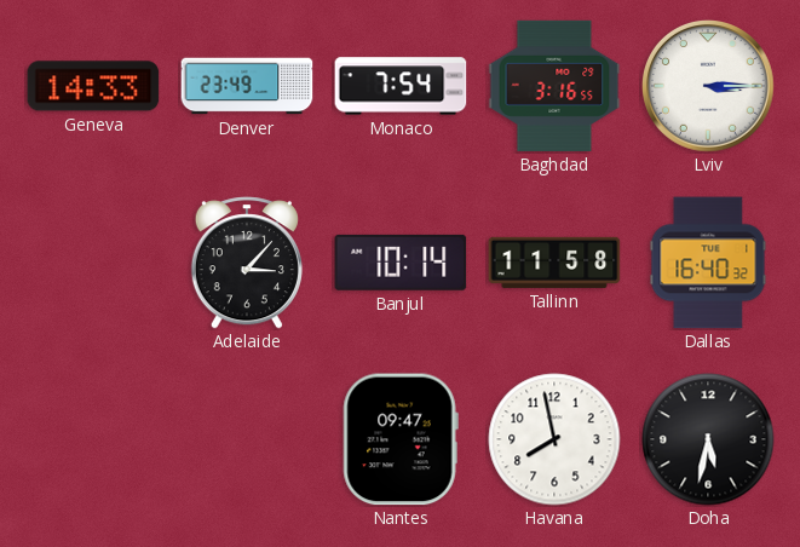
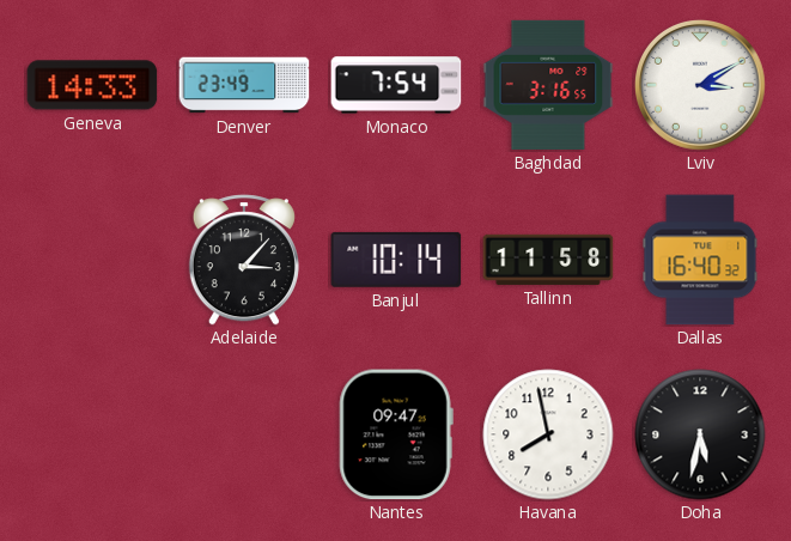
Lviv: 3:15 -> 3:10
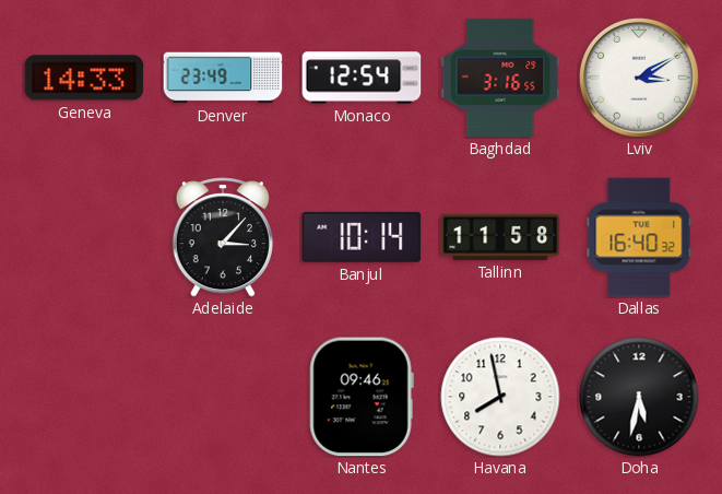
Monaco: 7:54 -> 12:54
Nantes: 09:47 -> 09:46
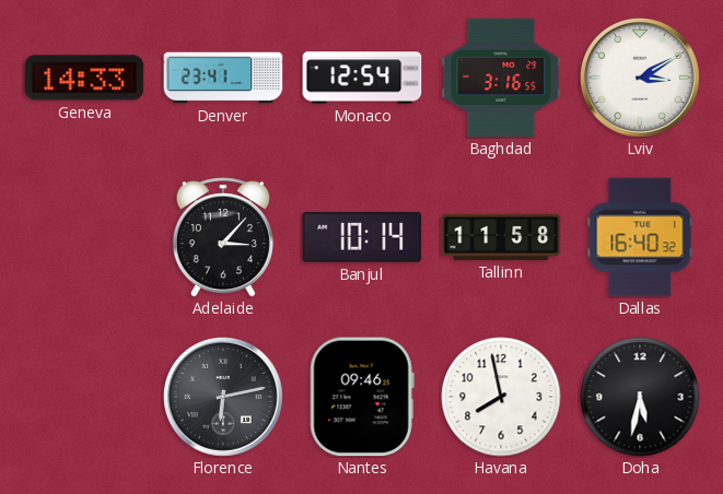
Denver: 23:49 -> 23:41
Florence: none -> 6:13
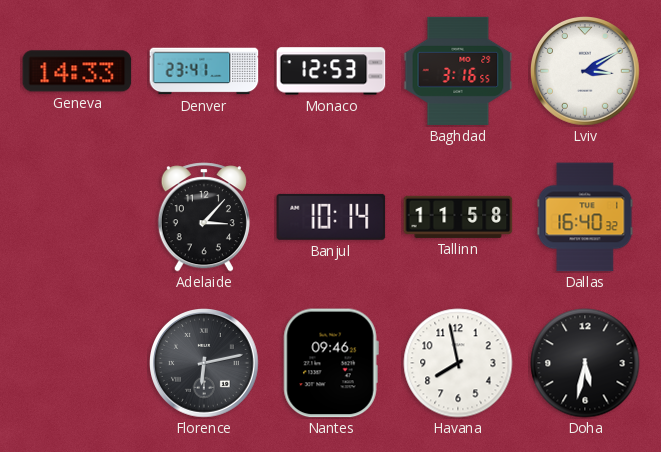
Monaco: 12:54 -> 12:53
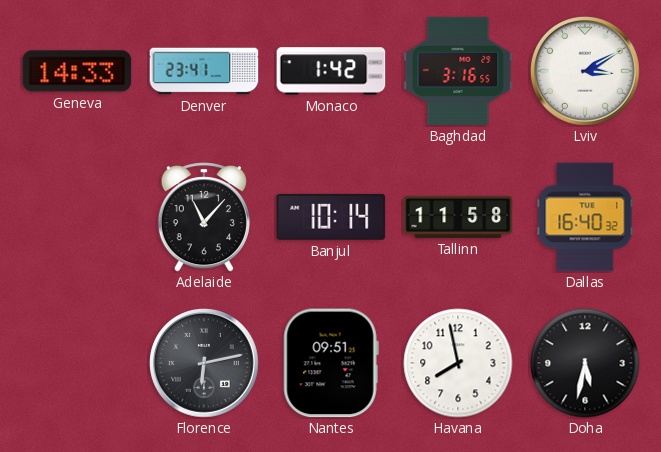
Monaco: 12:53 -> 1:42
Adelaide: 3:07 -> 11:07
Nantes: 09:46 -> 09:51
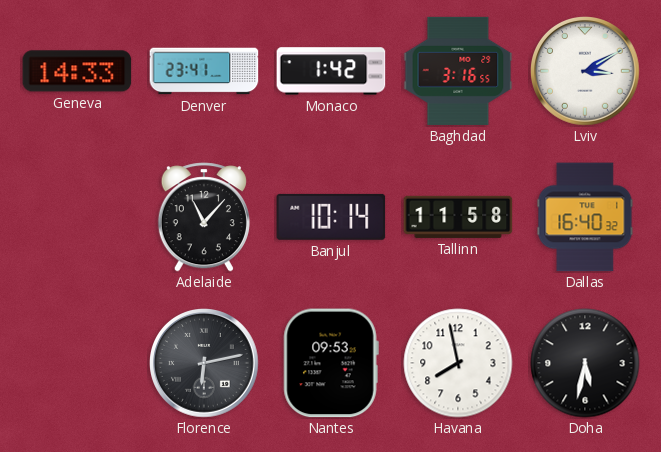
Nantes: 09:51 -> 09:53
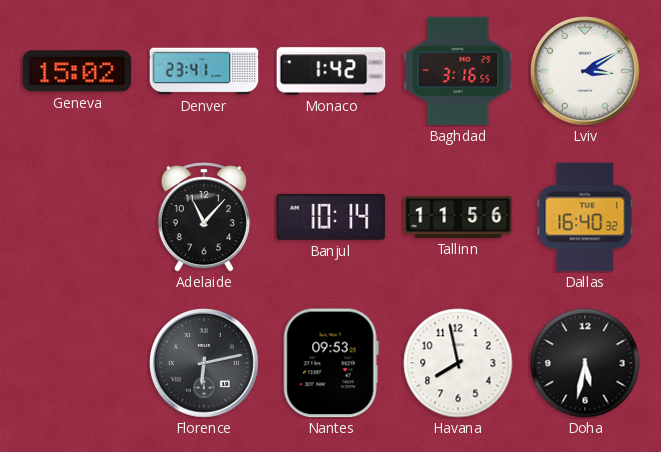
Geneva: 14:33 -> 15:02
Tallinn: 11:58 -> 11:56
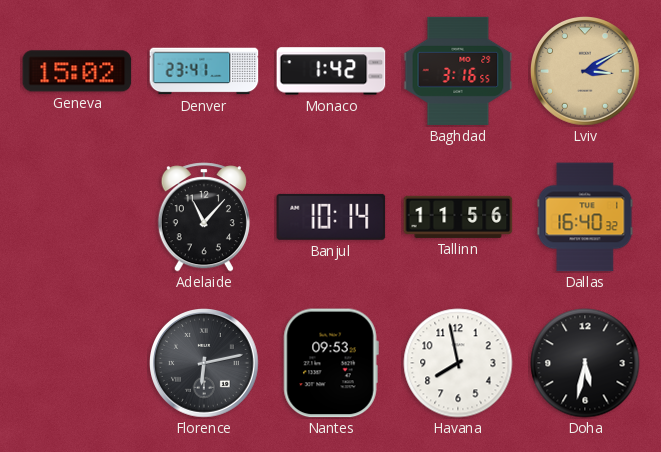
Lviv dial: white -> champagne
